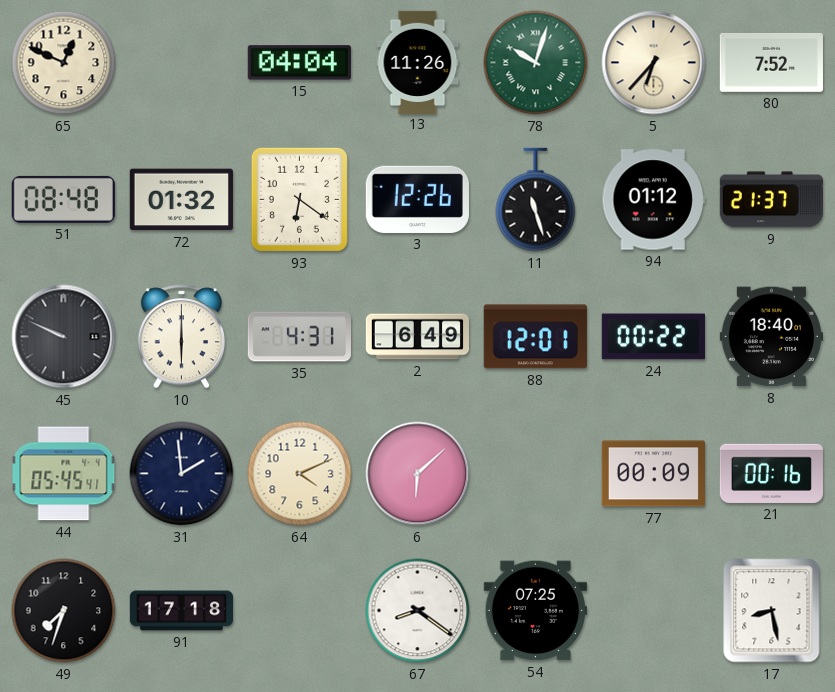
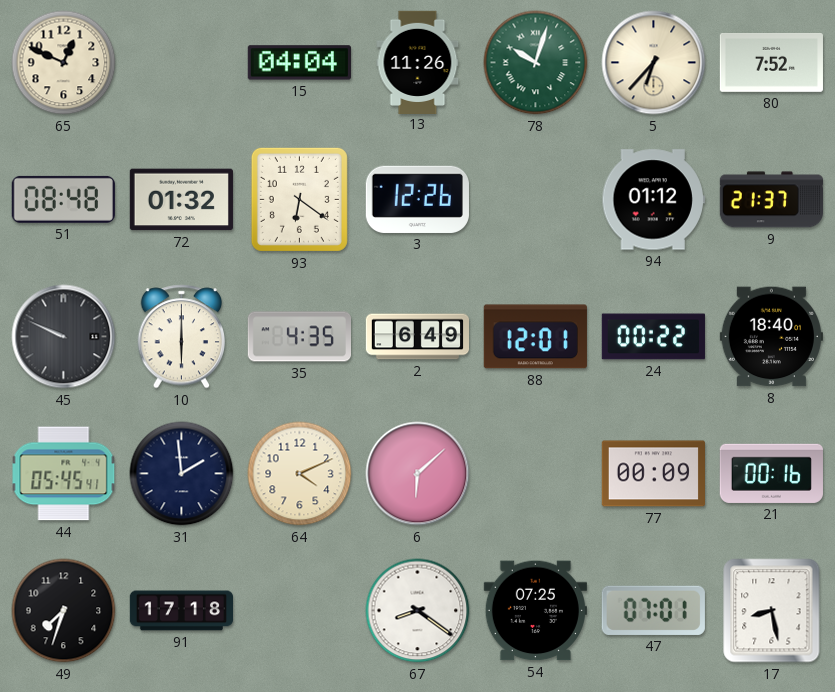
11: 11:27 -> none
35: 4:31 -> 4:35
47: none -> 07:01
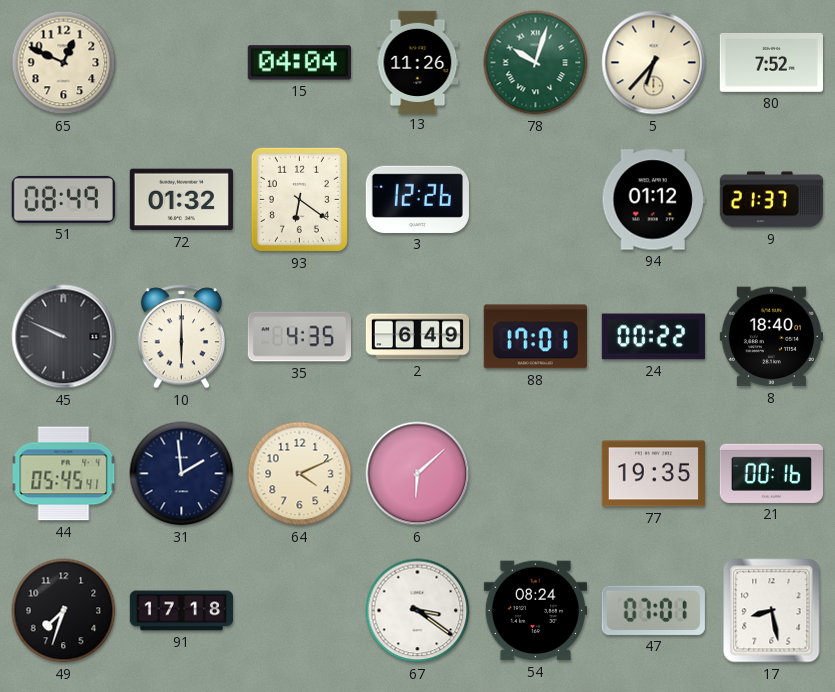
51: 08:48 -> 08:49
88: 12:01 -> 17:01
77: 00:09 -> 19:35
67: 8:21 -> 3:21
54: 07:25 -> 08:24
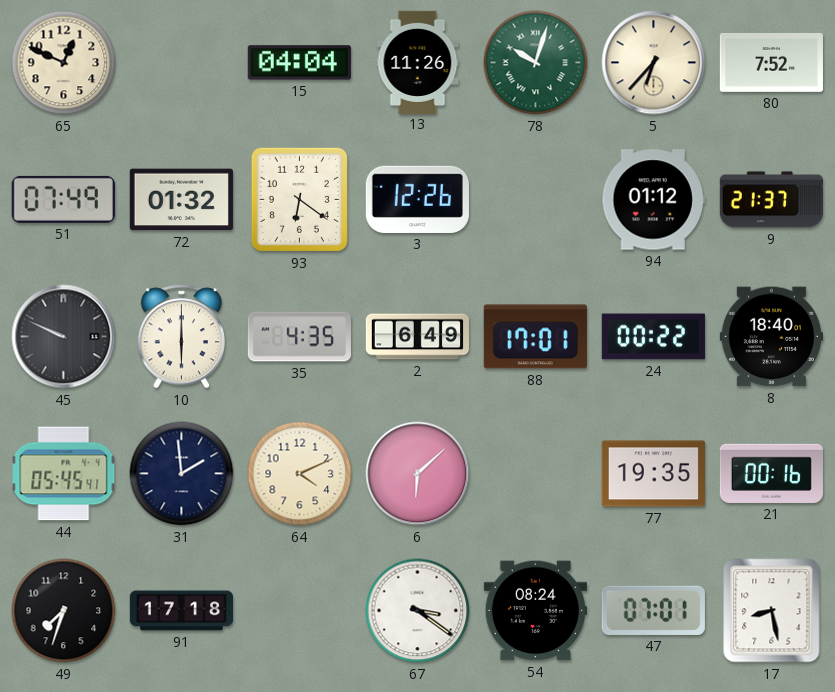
51: 08:49 -> 07:49
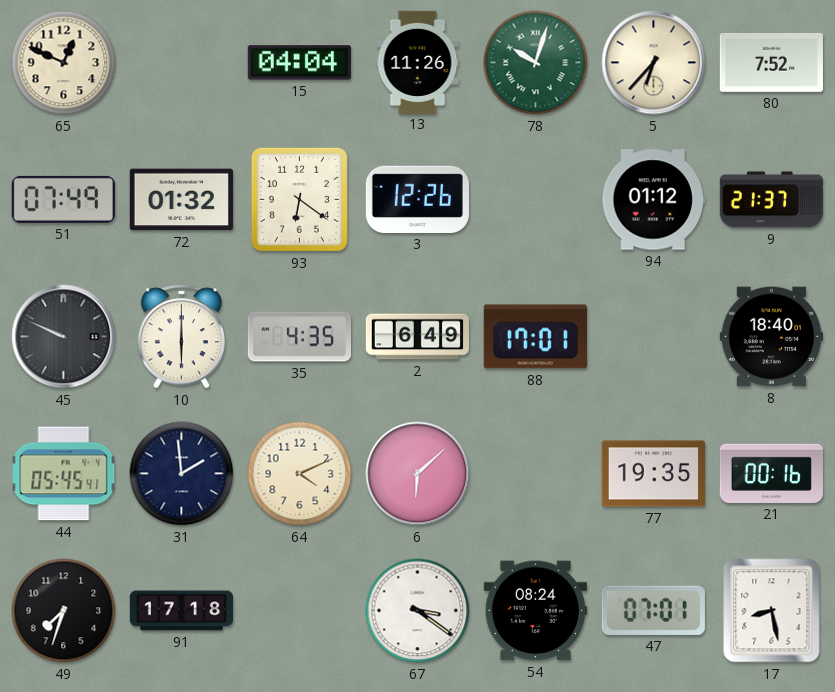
24: 00:22 -> none
